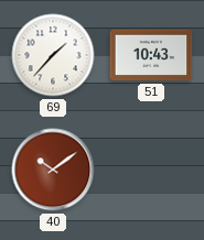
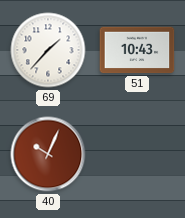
40: 10:09 -> 10:04
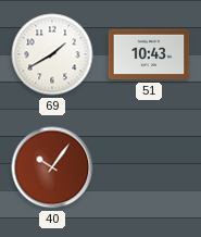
69: 1:37 -> 1:40
40: 10:04 -> 10:06
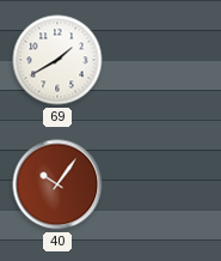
51: 10:43 -> none
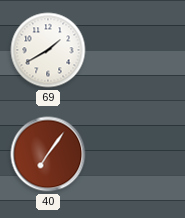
40: 10:06 -> 7:06
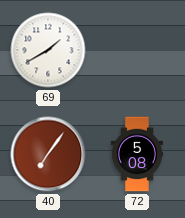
72: none -> 5:08
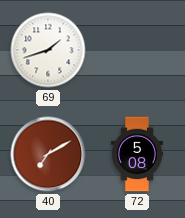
69: 1:40 -> 1:42
40: 7:06 -> 7:10
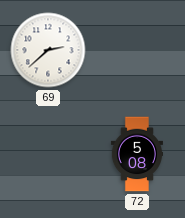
69: 1:42 -> 2:38
40: 7:10 -> none
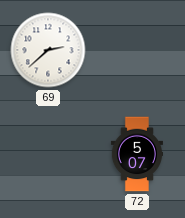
72: 5:08 -> 5:07
